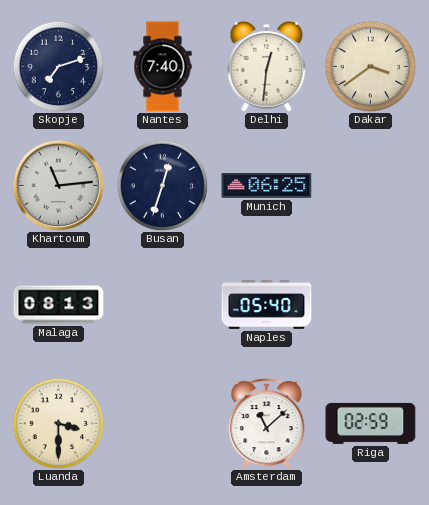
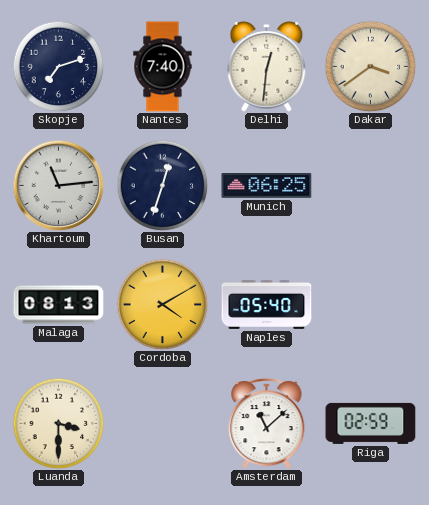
Cordoba: none -> 4:10
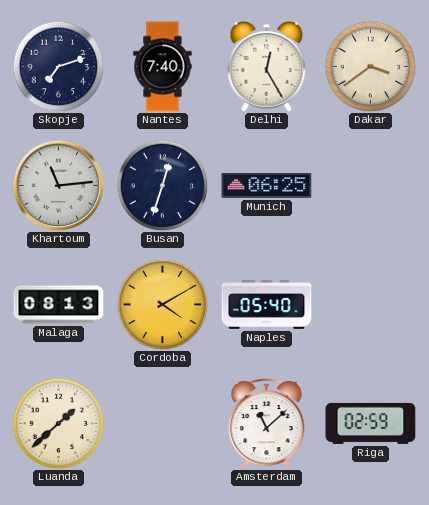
Delhi: 12:31 -> 12:25
Luanda: 3:30 -> 1:38
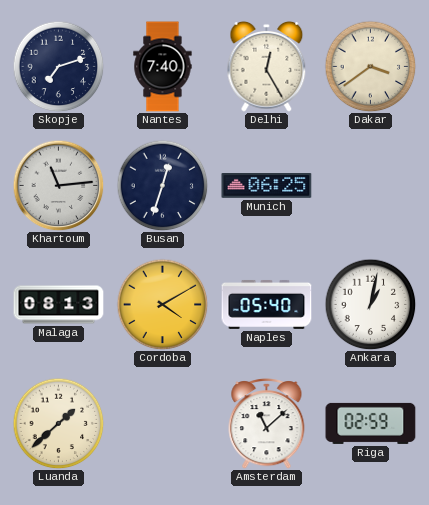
Ankara: none -> 1:02
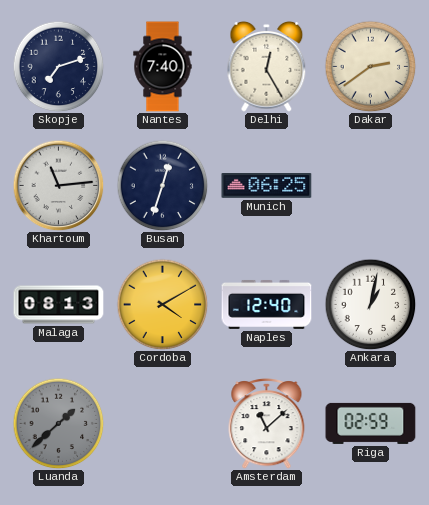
Dakar: 3:39 -> 2:39
Naples: 05:40 -> 12:40
Luanda dial: cream -> grey
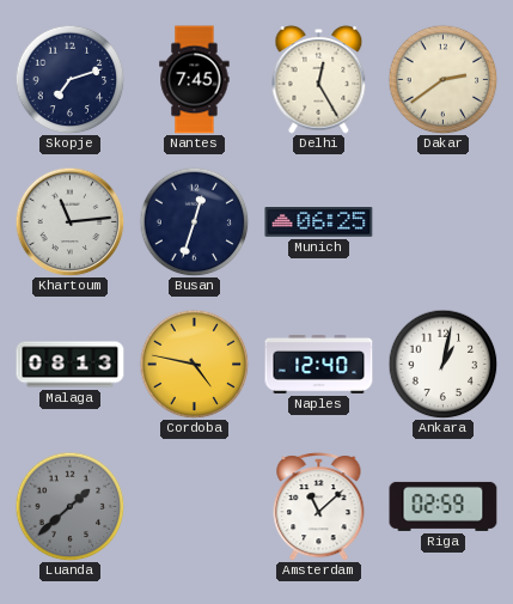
Nantes: 7:40 -> 7:45
Cordoba: 4:10 -> 4:47
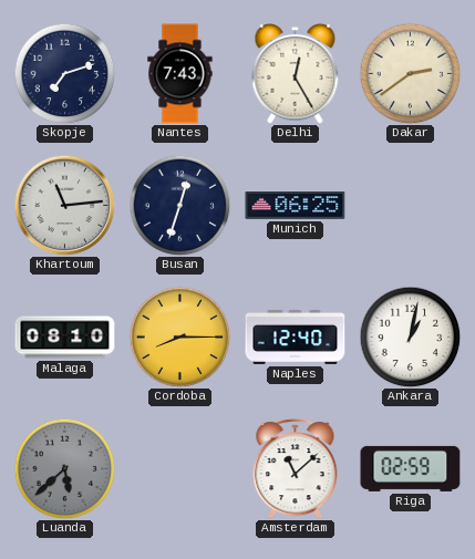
Nantes: 7:45 -> 7:43
Malaga: 08:13 -> 08:10
Cordoba: 4:47 -> 8:15
Luanda: 1:38 -> 5:38
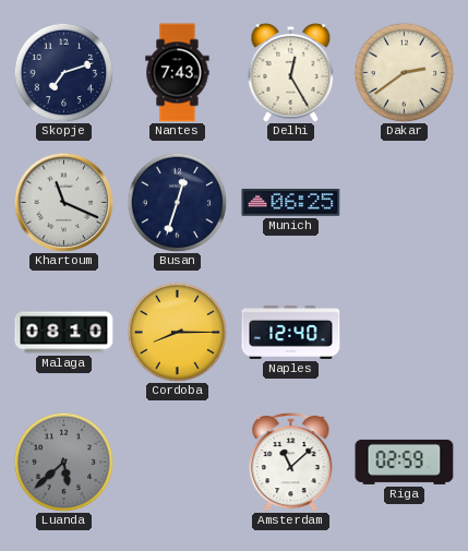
Khartoum: 11:14 -> 11:19
Ankara: 1:02 -> none
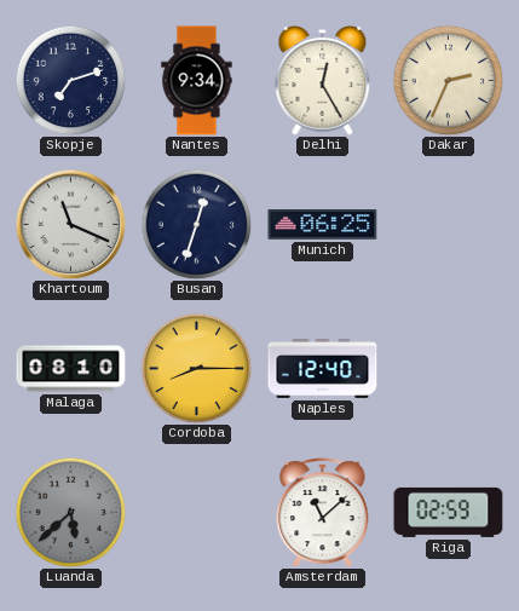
Nantes: 7:43 -> 9:34
Dakar: 2:39 -> 2:34
